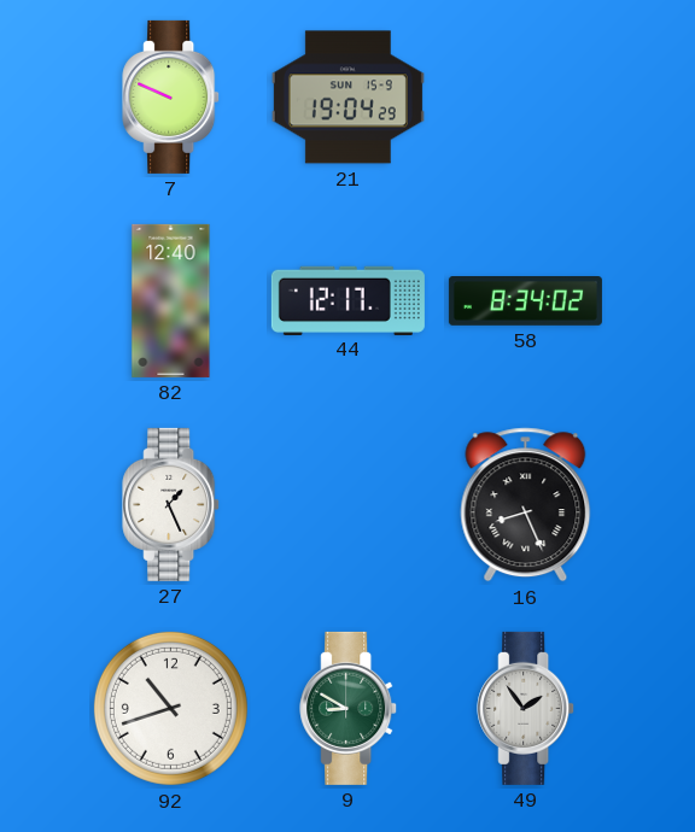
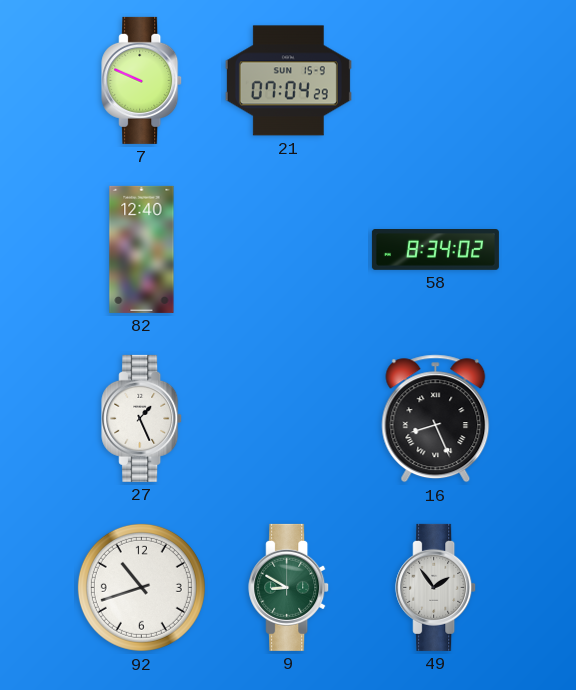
21: 19:04 -> 07:04
44: 12:17 -> none
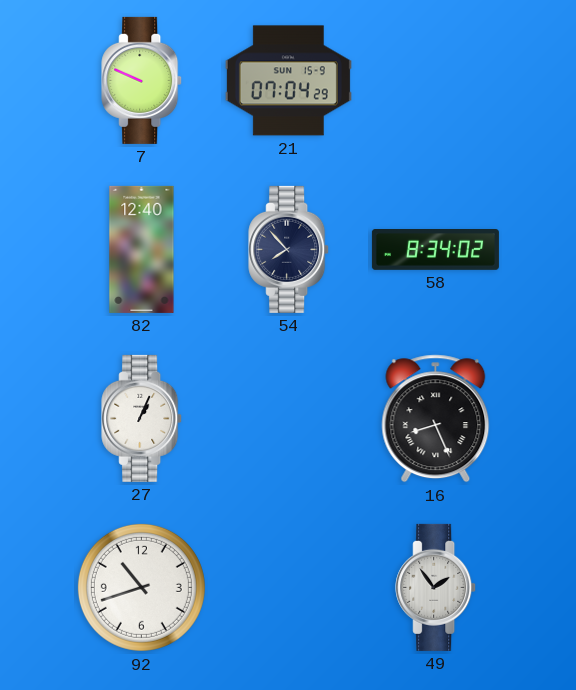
54: none -> 7:53
27: 1:26 -> 1:04
9: 8:50 -> none
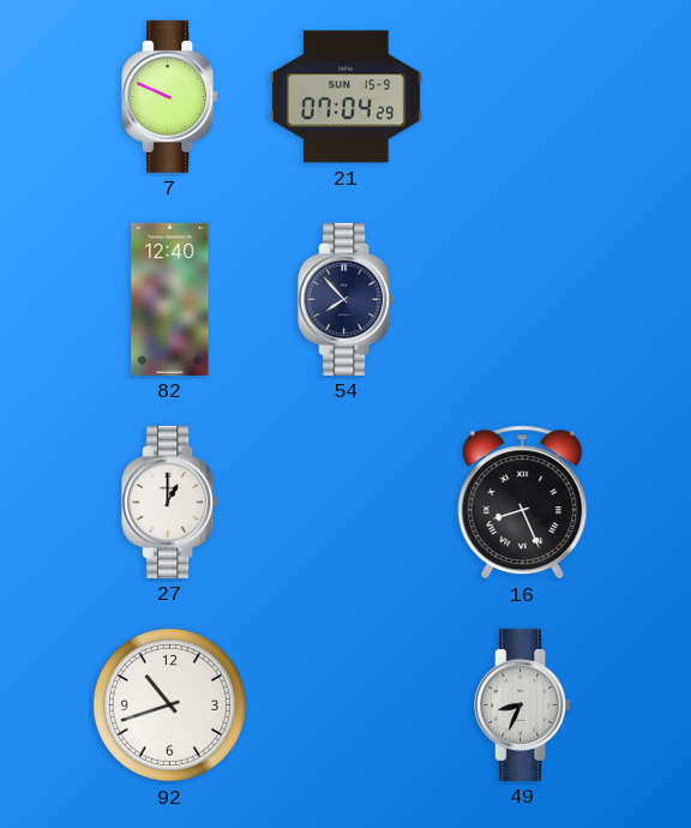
58: 8:34 -> none
27: 1:04 -> 1:00
49: 1:54 -> 8:34
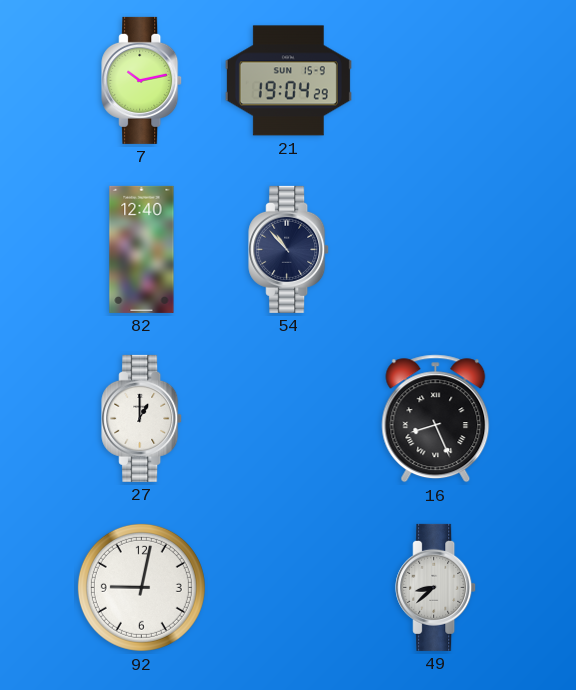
7: 9:49 -> 10:13
21: 07:04 -> 19:04
54: 7:53 -> 10:53
92: 10:42 -> 9:02
49: 8:34 -> 8:38
